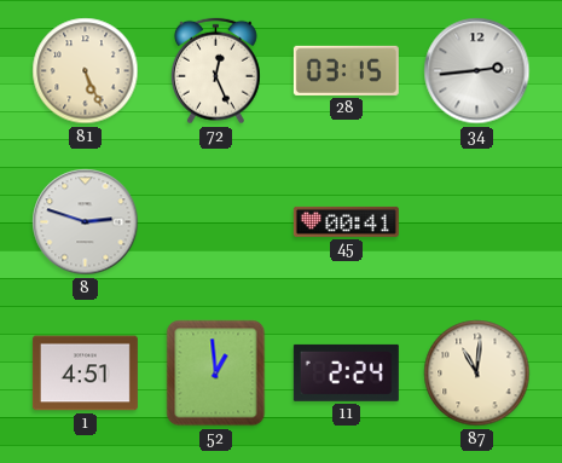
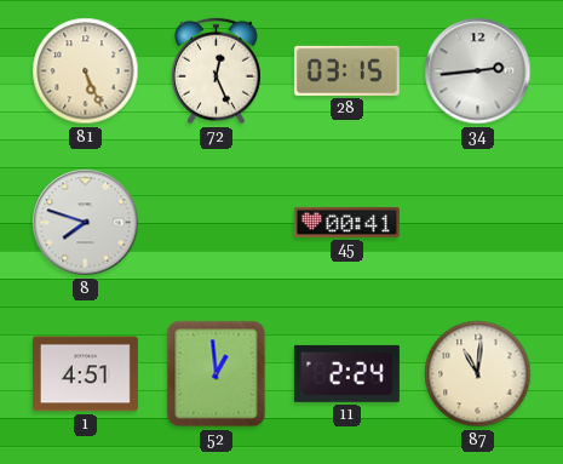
8: 2:48 -> 7:48
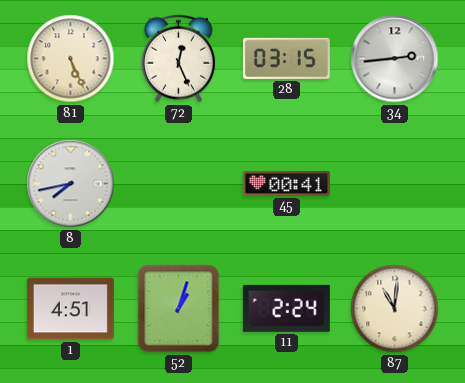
8: 7:48 -> 7:43
52: 12:59 -> 1:03
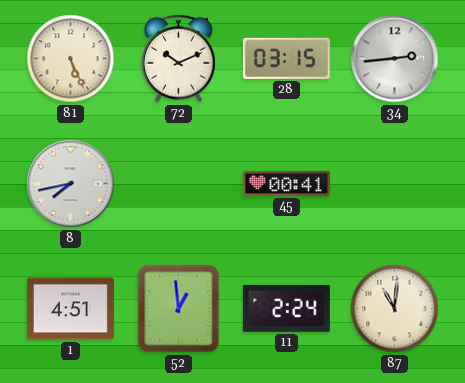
72: 12:26 -> 10:11
52: 1:03 -> 12:59
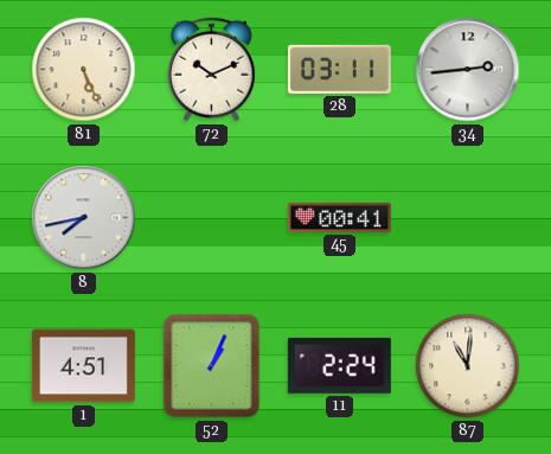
28: 03:15 -> 03:11
52: 12:59 -> 1:04
